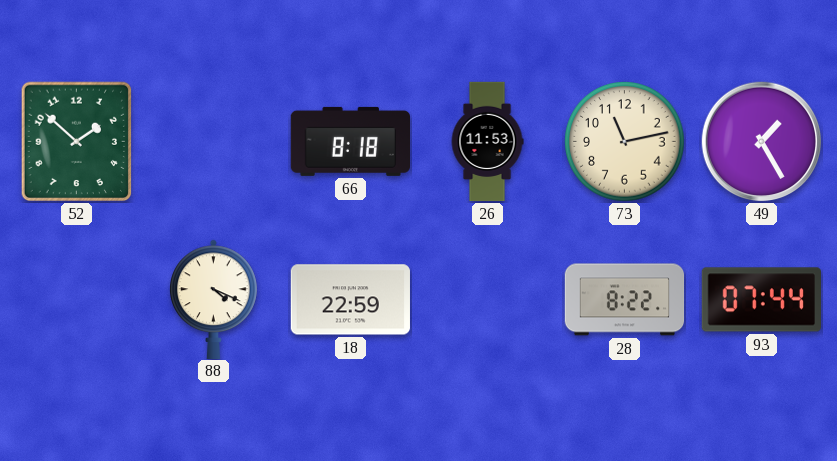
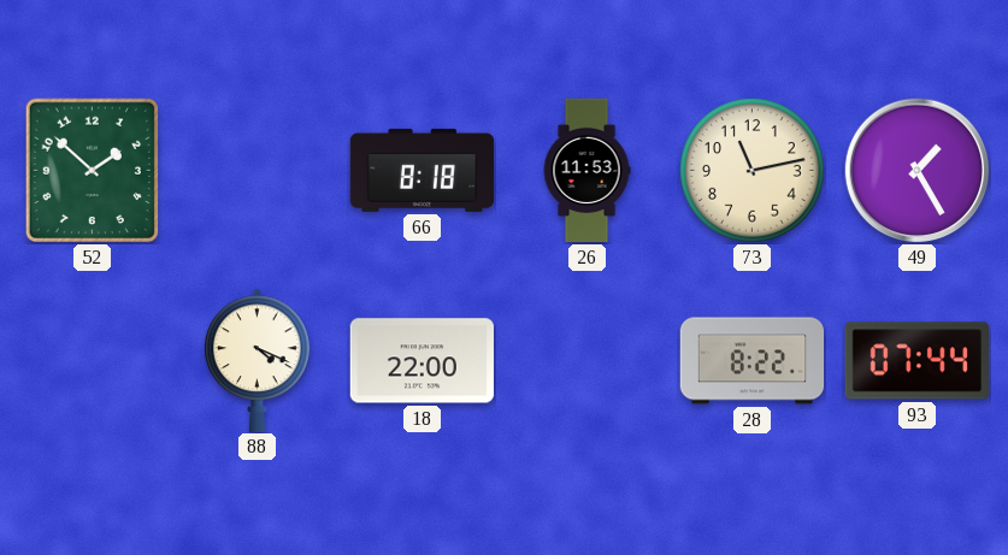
18: 22:59 -> 22:00
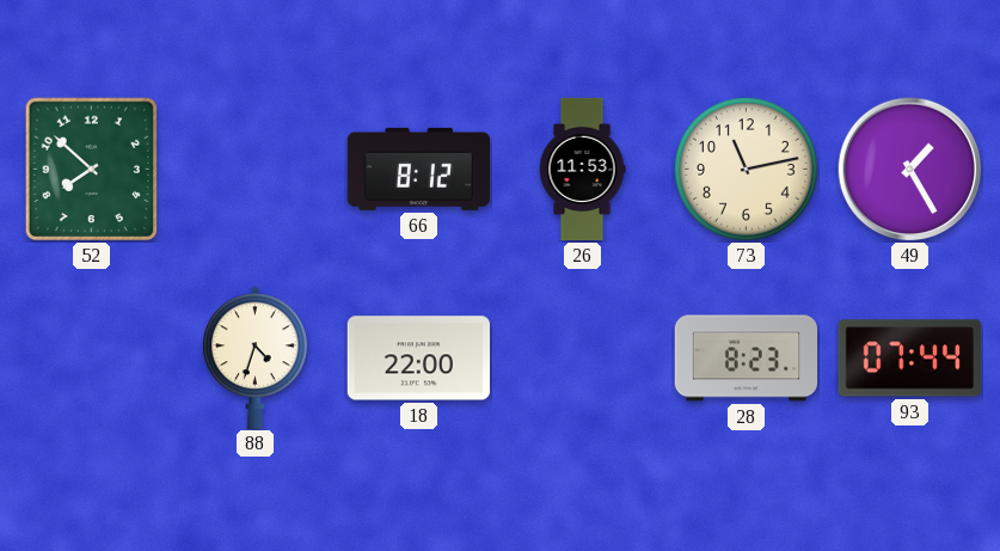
52: 1:52 -> 7:52
66: 8:18 -> 8:12
88: 4:19 -> 4:33
28: 8:22 -> 8:23
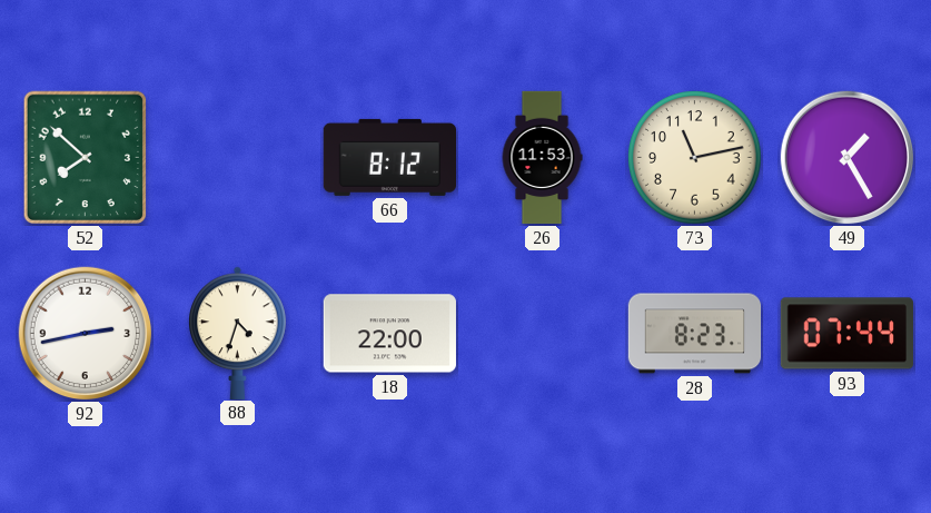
92: none -> 2:43
